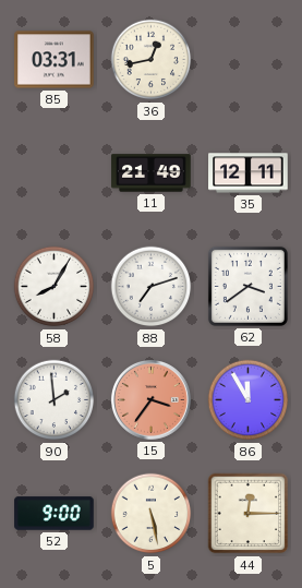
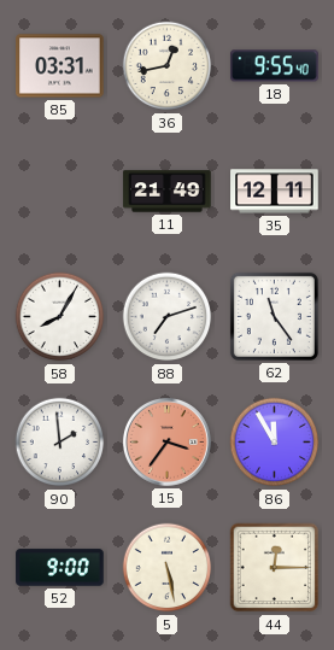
18: none -> 9:55
62: 3:39 -> 11:24
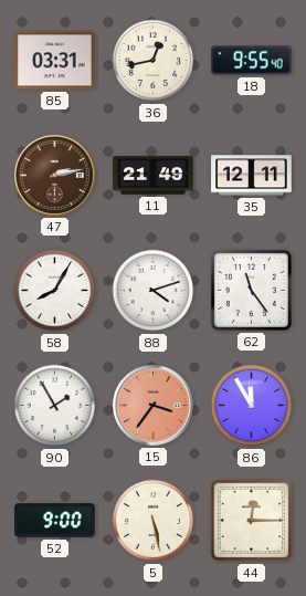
47: none -> 2:13
88: 7:12 -> 4:12
90: 1:59 -> 1:55
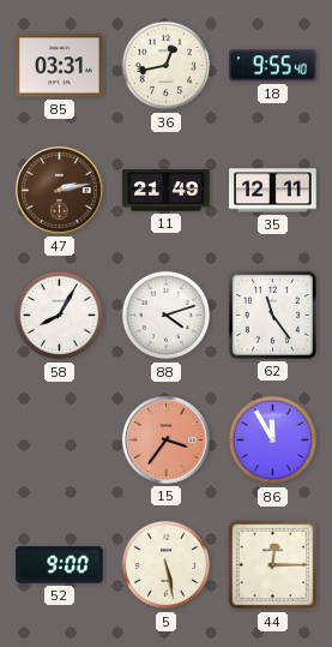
90: 1:55 -> none
